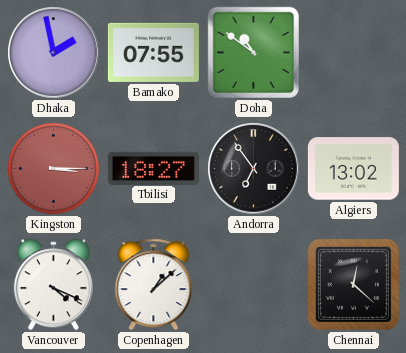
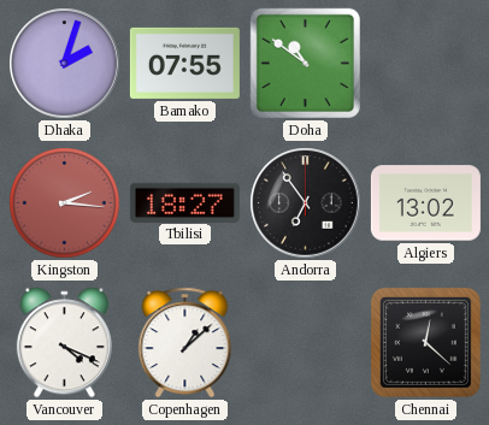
Dhaka: 1:58 -> 2:03
Kingston: 3:15 -> 2:16
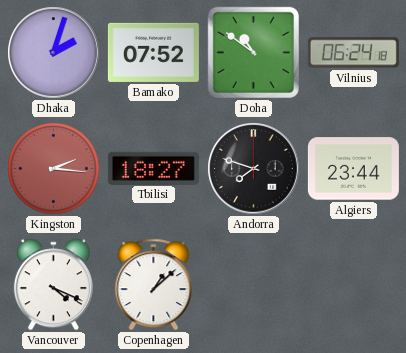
Bamako: 07:55 -> 07:52
Vilnius: none -> 06:24
Andorra: 6:54 -> 7:48
Algiers: 13:02 -> 23:44
Chennai: 12:22 -> none
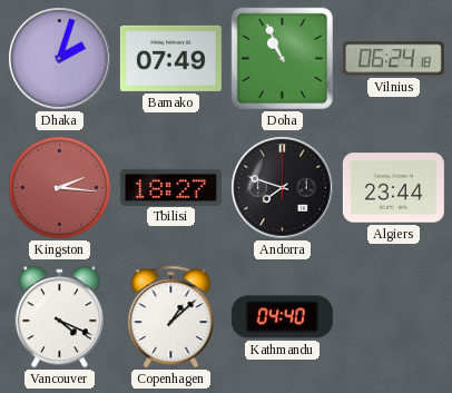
Bamako: 07:52 -> 07:49
Doha: 10:51 -> 10:56
Kathmandu: none -> 04:40
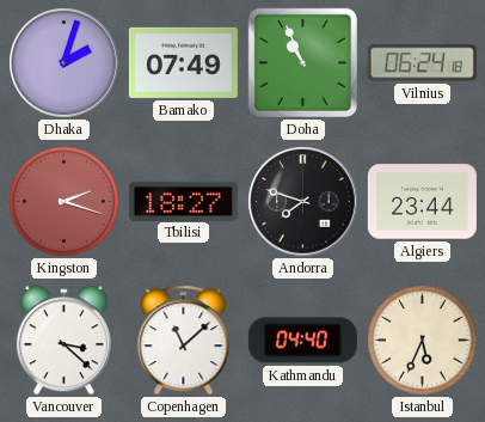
Kingston: 2:16 -> 2:18
Vancouver: 4:19 -> 3:22
Copenhagen: 1:08 -> 11:08
Istanbul: none -> 5:34
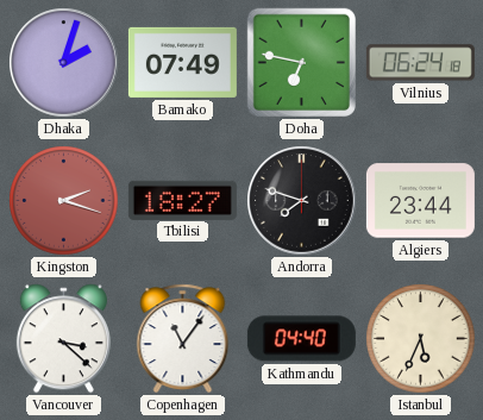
Doha: 10:56 -> 6:47
Copenhagen: 11:08 -> 11:06
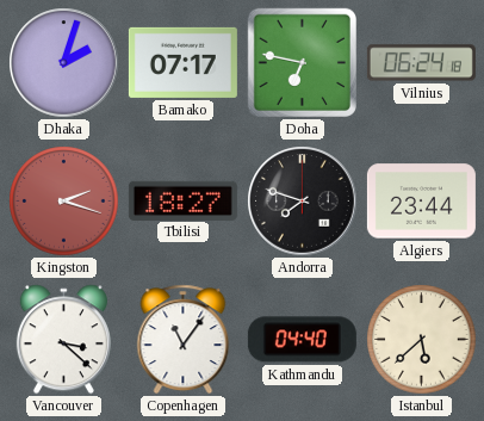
Bamako: 07:49 -> 07:17
Istanbul: 5:34 -> 5:38
